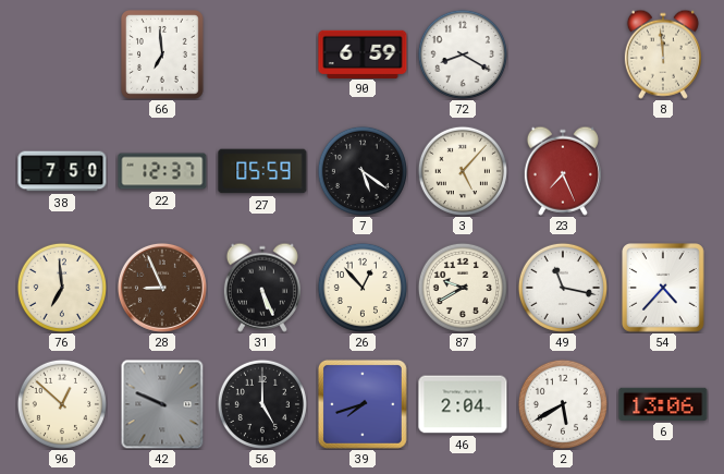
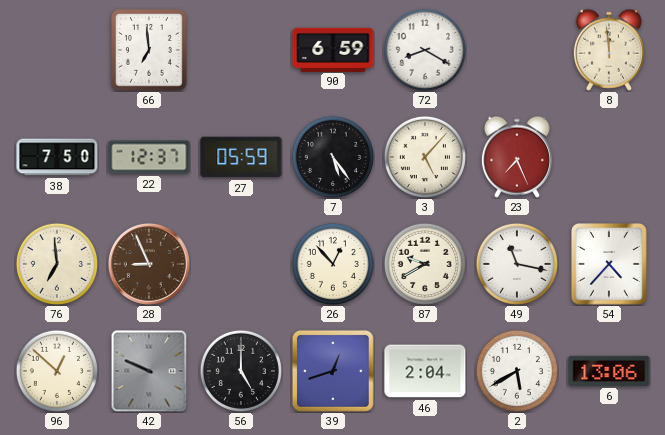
7: 5:21 -> 5:24
31: 5:26 -> none
39: 7:42 -> 12:42
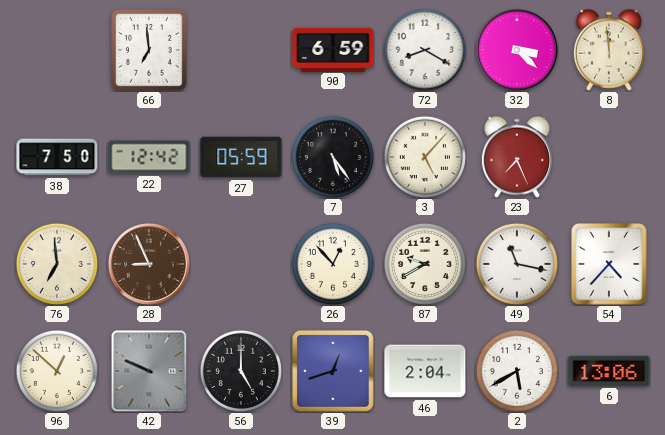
32: none -> 3:22
22: 12:37 -> 12:42
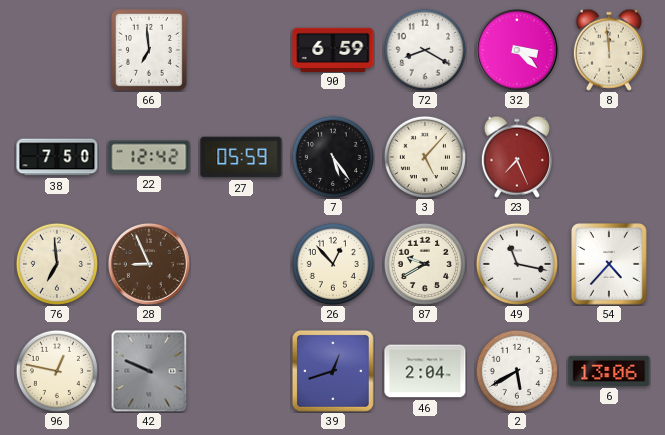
96: 12:52 -> 12:47
56: 5:00 -> none
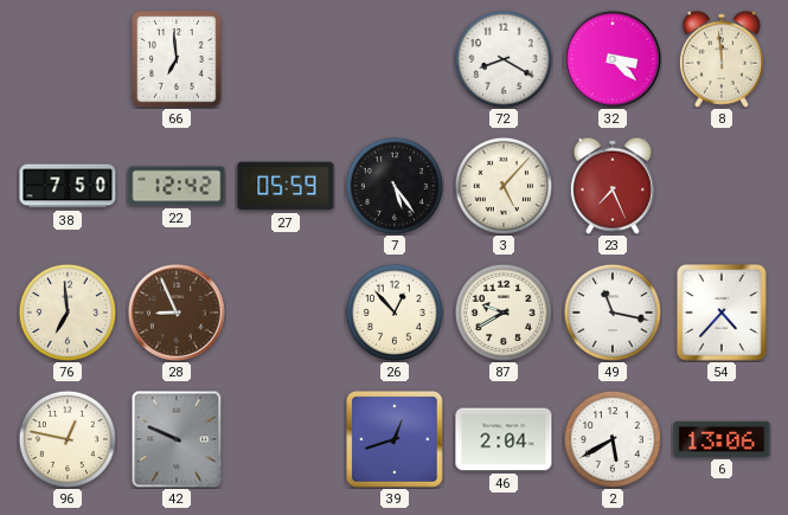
90: 6:59 -> none
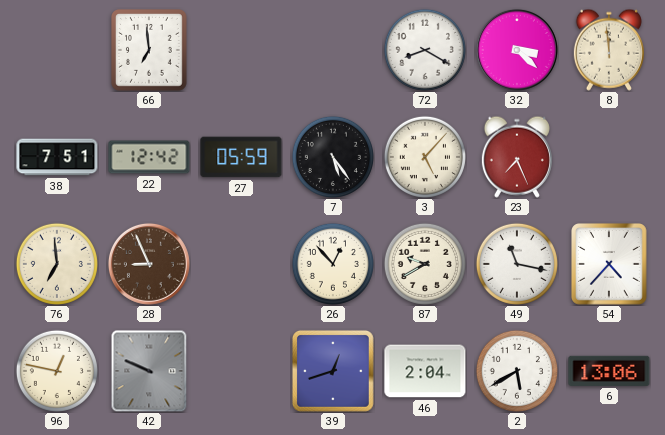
38: 7:50 -> 7:51
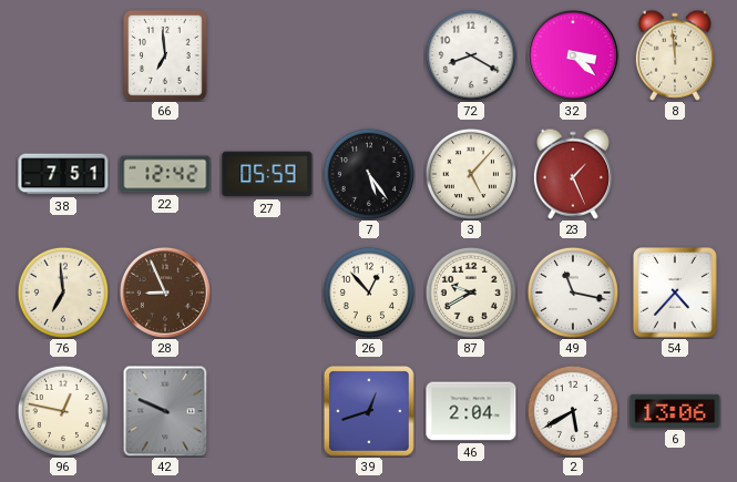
23: 7:26 -> 1:26
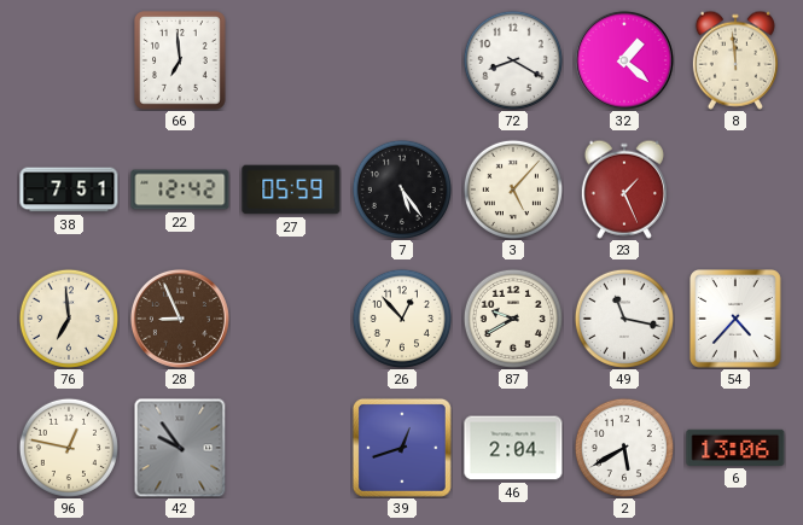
32: 3:22 -> 1:22
42: 9:49 -> 9:54
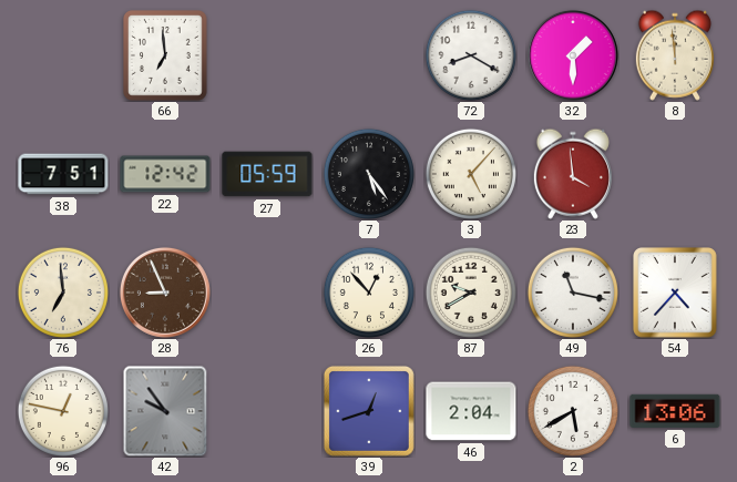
32: 1:22 -> 1:30
23: 1:26 -> 3:59
